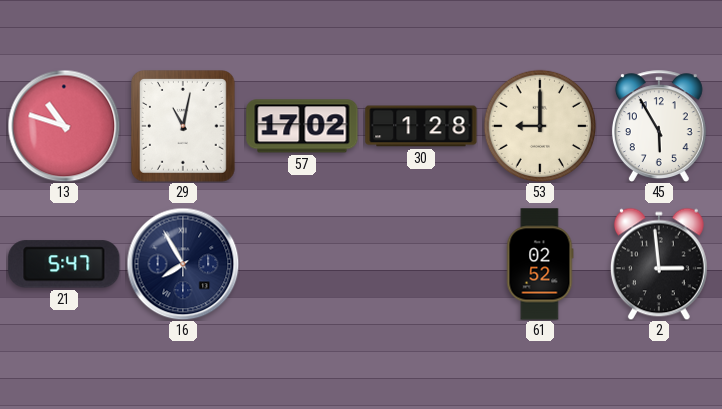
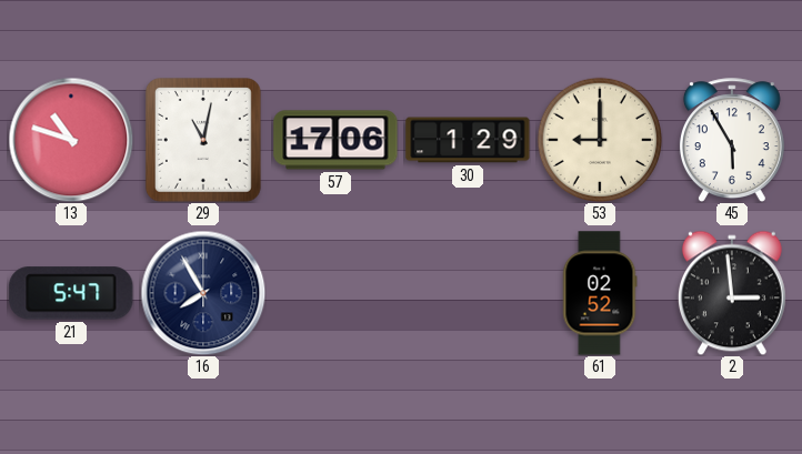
57: 17:02 -> 17:06
30: 1:28 -> 1:29
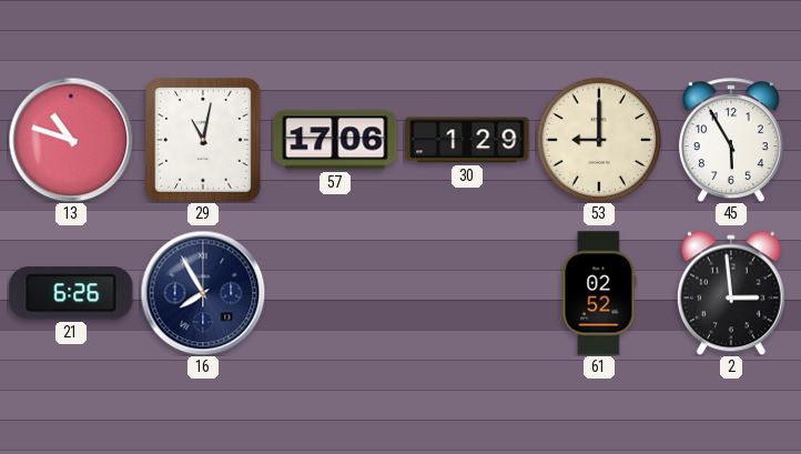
21: 5:47 -> 6:26
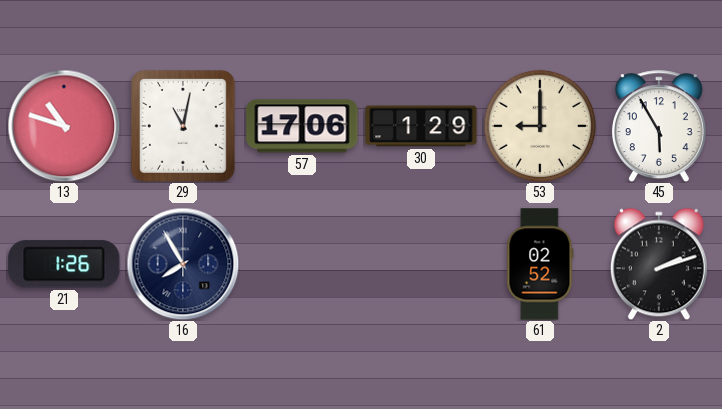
21: 6:26 -> 1:26
2: 2:59 -> 2:12
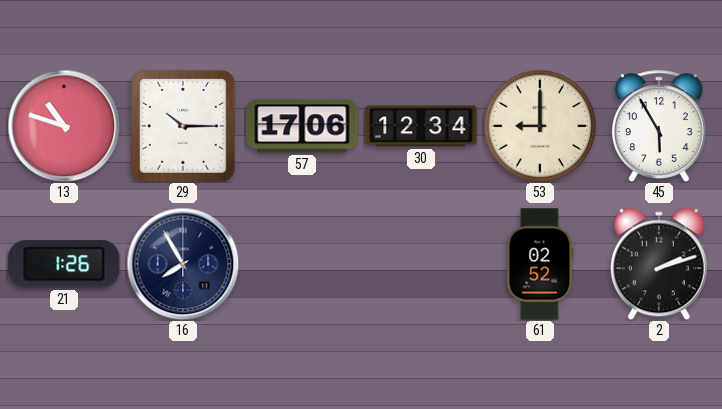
29: 11:02 -> 10:15
30: 1:29 -> 12:34
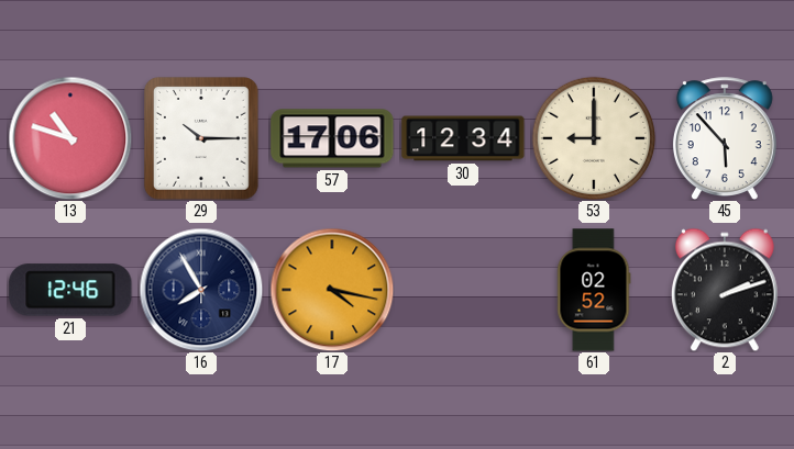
45: 5:55 -> 5:53
21: 1:26 -> 12:46
17: none -> 4:17
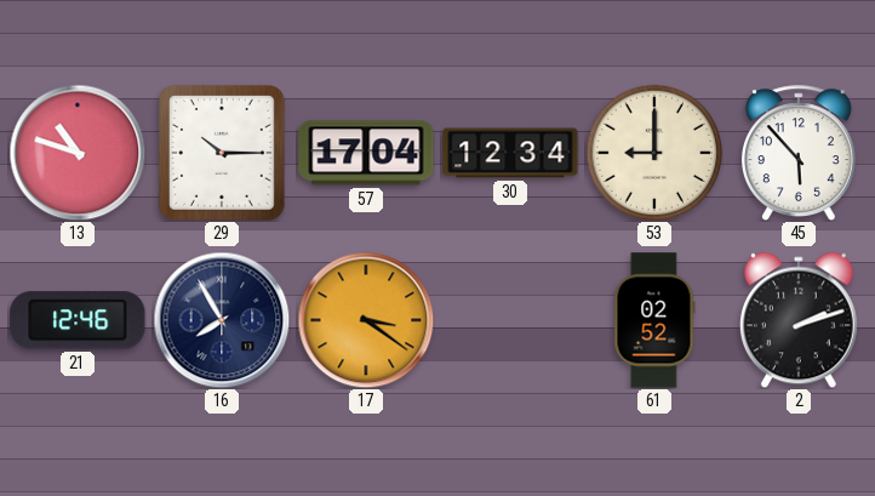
57: 17:06 -> 17:04
17: 4:17 -> 3:21
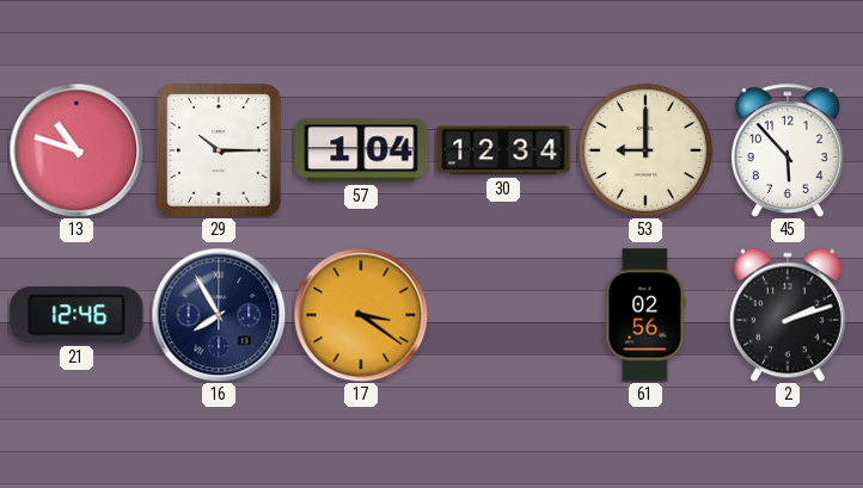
57: 17:04 -> 1:04
61: 02:52 -> 02:56
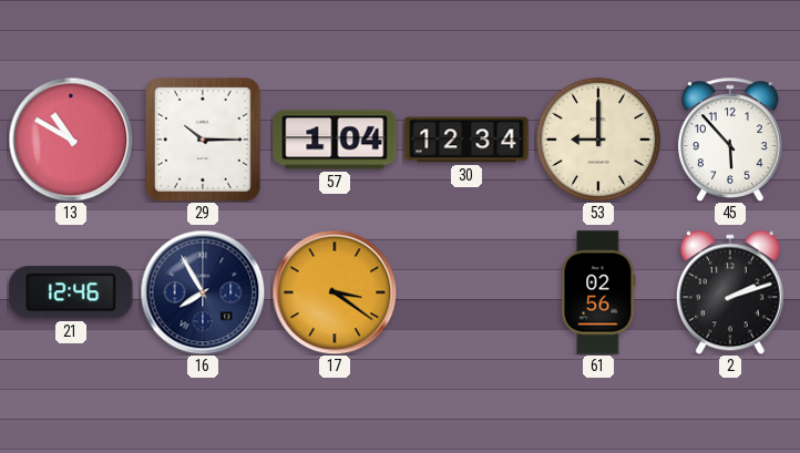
13: 10:48 -> 10:50
